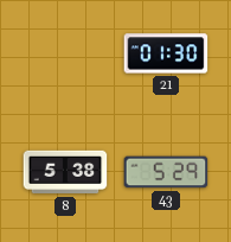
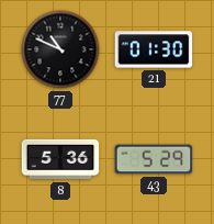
77: none -> 10:49
8: 5:38 -> 5:36
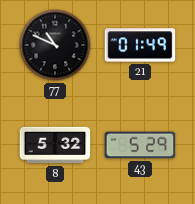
21: 01:30 -> 01:49
8: 5:36 -> 5:32
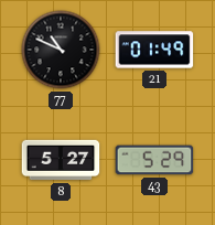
8: 5:32 -> 5:27
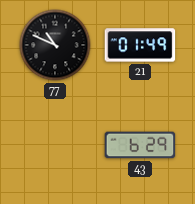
8: 5:27 -> none
43: 5:29 -> 6:29
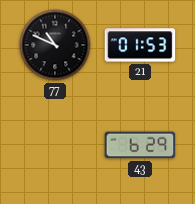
21: 01:49 -> 01:53
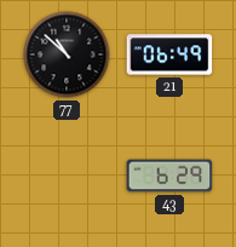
77: 10:49 -> 10:52
21: 01:53 -> 06:49
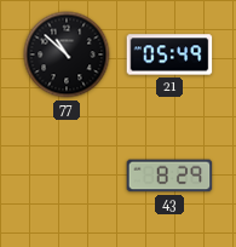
21: 06:49 -> 05:49
43: 6:29 -> 8:29
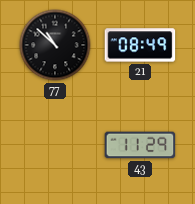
21: 05:49 -> 08:49
43: 8:29 -> 11:29
